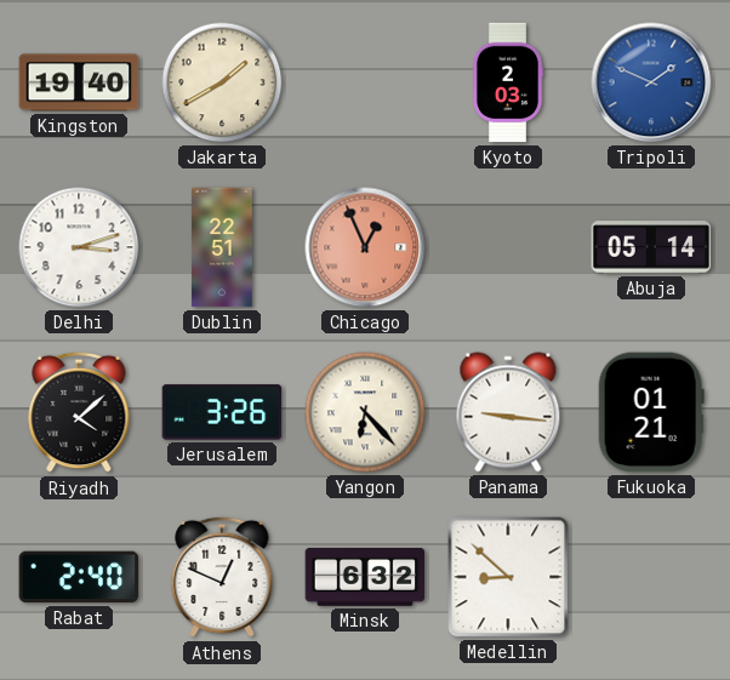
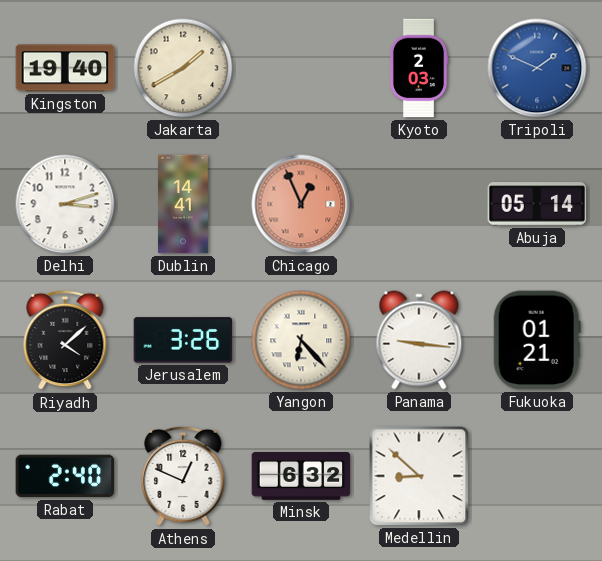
Dublin: 22:51 -> 14:41
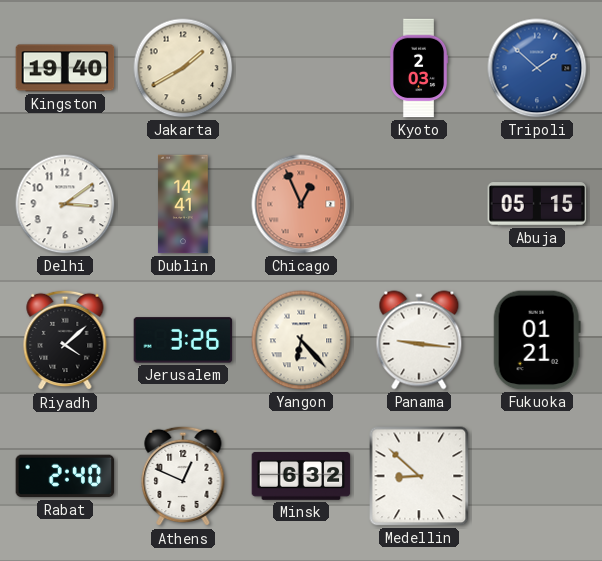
Tripoli: 1:49 -> 1:52
Delhi: 3:12 -> 3:09
Abuja: 05:14 -> 05:15
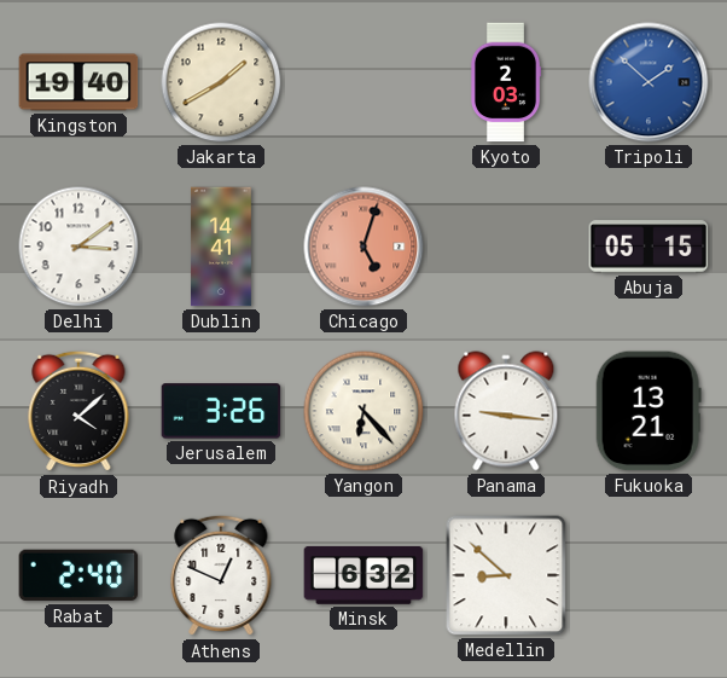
Chicago: 12:56 -> 5:03
Fukuoka: 01:21 -> 13:21
